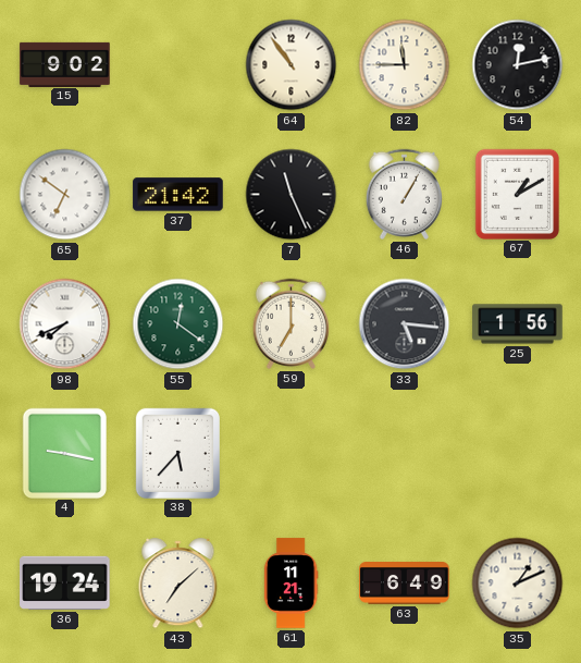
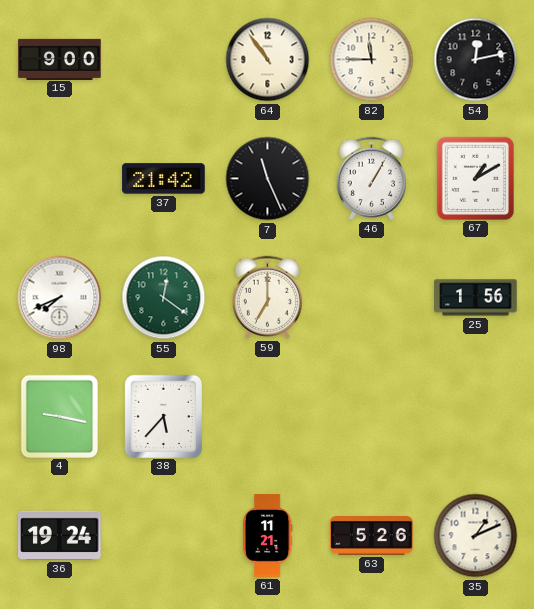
15: 9:02 -> 9:00
65: 6:51 -> none
33: 5:16 -> none
43: 7:08 -> none
63: 6:49 -> 5:26
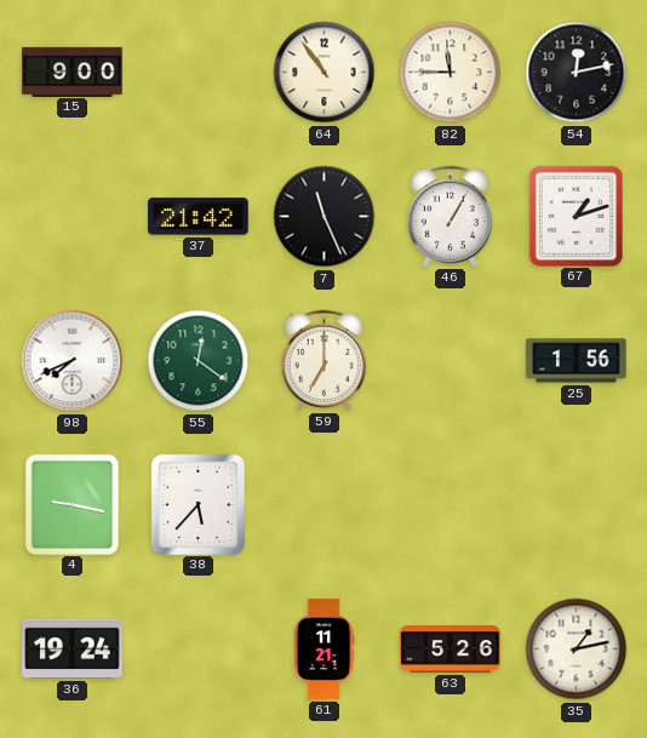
67: 1:10 -> 1:12
35: 1:11 -> 1:13
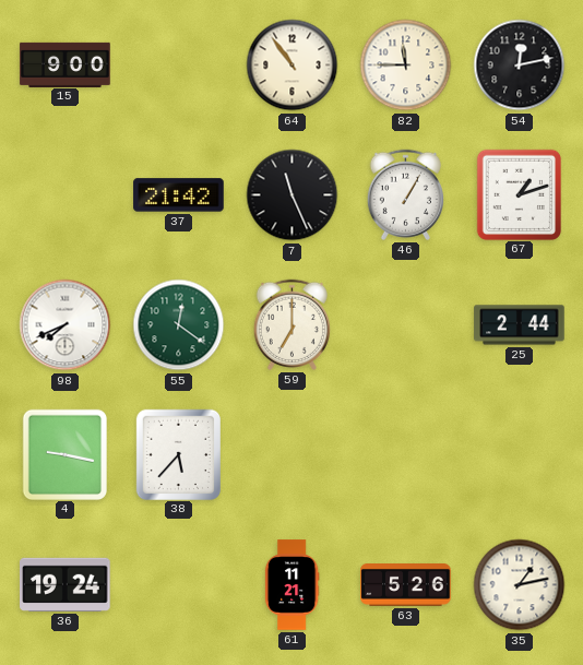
25: 1:56 -> 2:44
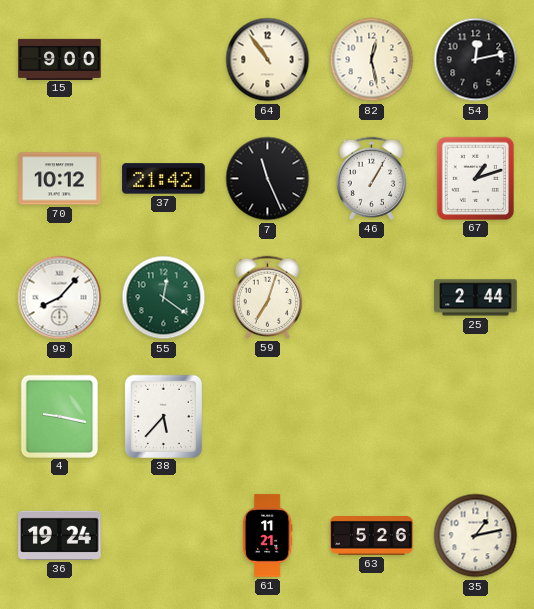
82: 11:45 -> 12:28
70: none -> 10:12
98: 7:41 -> 8:07
59: 7:00 -> 7:03
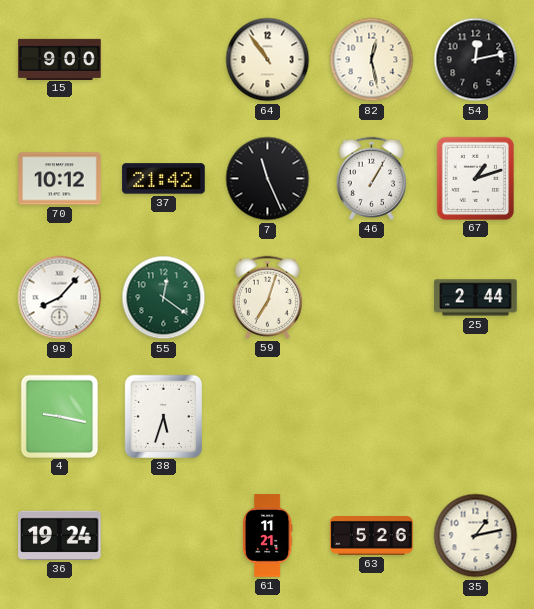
38: 5:37 -> 5:33
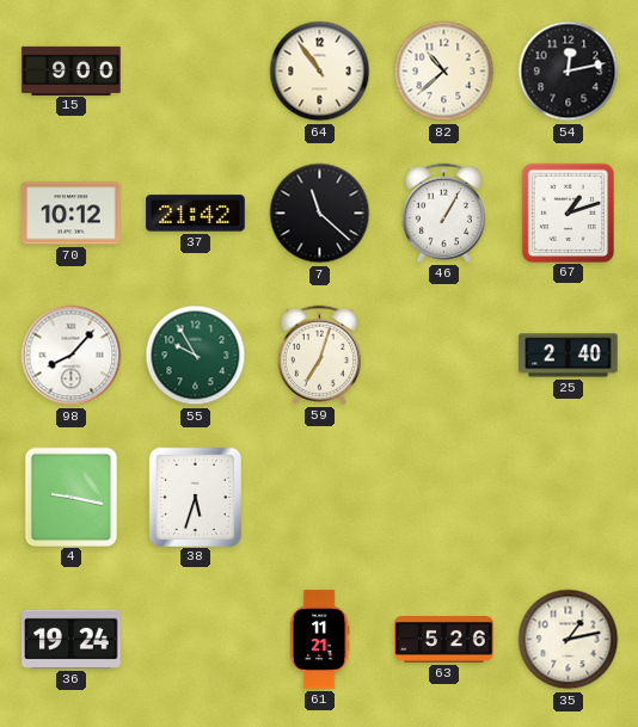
82: 12:28 -> 10:38
7: 11:26 -> 11:22
55: 12:21 -> 9:55
25: 2:44 -> 2:40
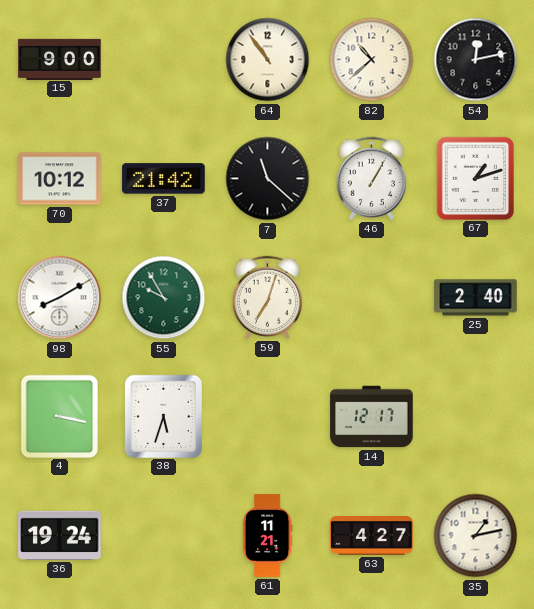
98: 8:07 -> 8:10
4: 9:17 -> 3:17
14: none -> 12:17
63: 5:26 -> 4:27
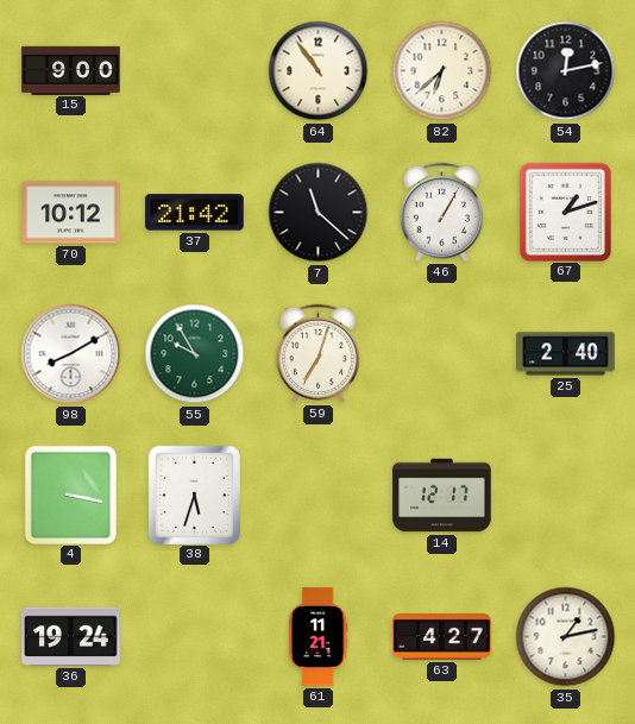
82: 10:38 -> 6:38
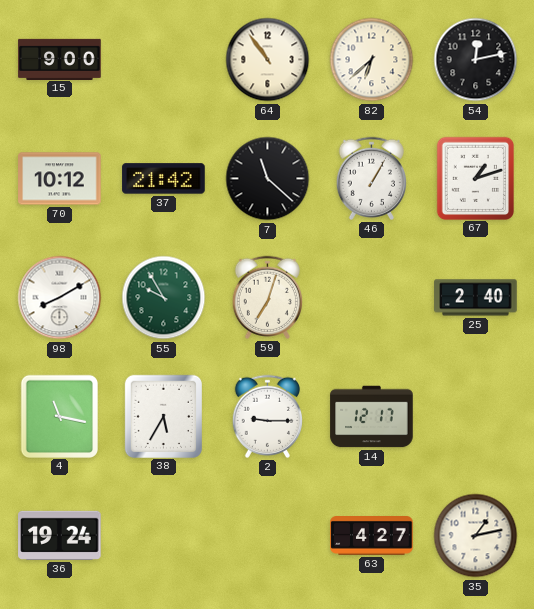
4: 3:17 -> 11:17
38: 5:33 -> 5:35
2: none -> 9:15
61: 11:21 -> none
